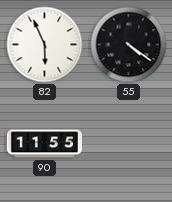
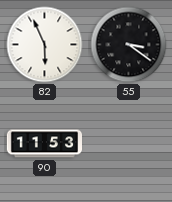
55: 4:21 -> 3:21
90: 11:55 -> 11:53
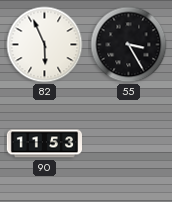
55: 3:21 -> 3:25
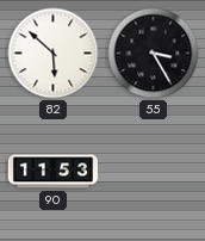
82: 5:56 -> 5:52
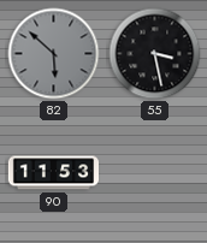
82 dial: white -> grey
55: 3:25 -> 3:28
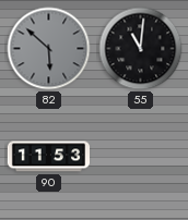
55: 3:28 -> 11:01
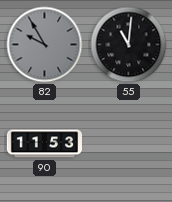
82: 5:52 -> 9:55
